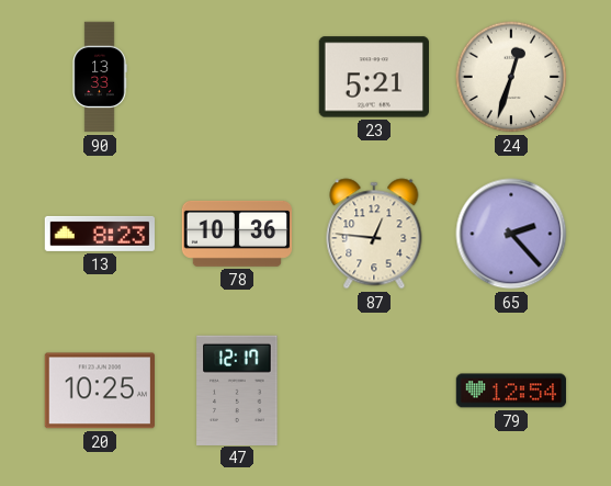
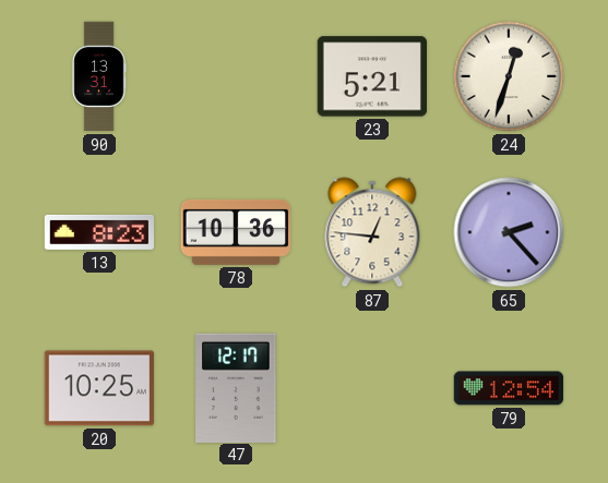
90: 13:33 -> 13:31
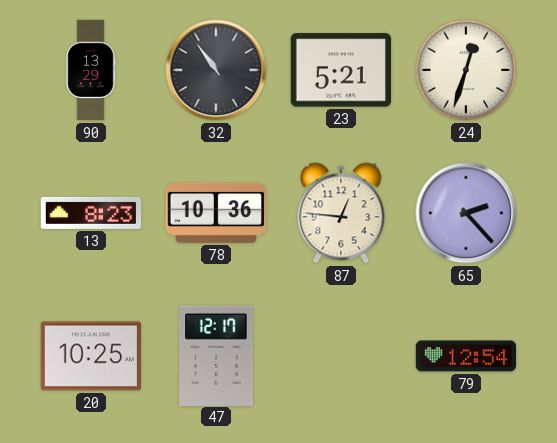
90: 13:31 -> 13:29
32: none -> 10:54
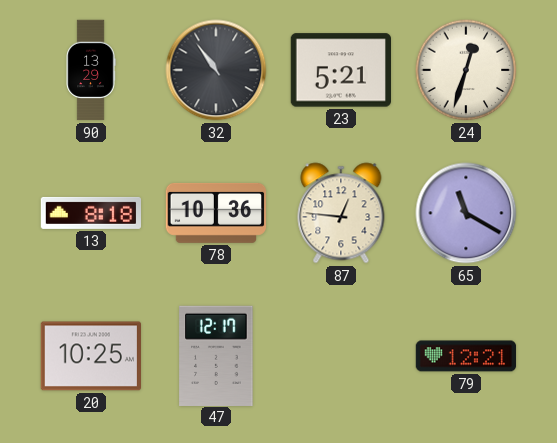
13: 8:23 -> 8:18
65: 2:23 -> 11:20
79: 12:54 -> 12:21
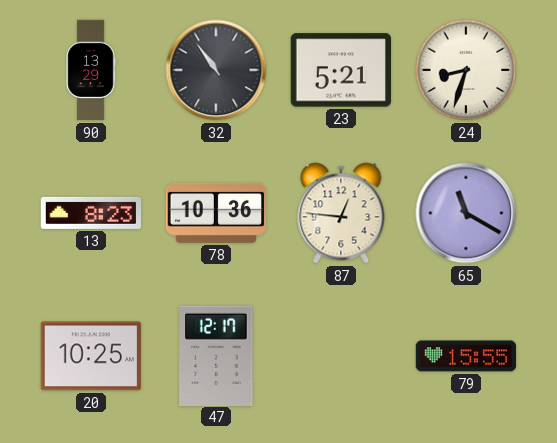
24: 12:33 -> 8:33
13: 8:18 -> 8:23
79: 12:21 -> 15:55
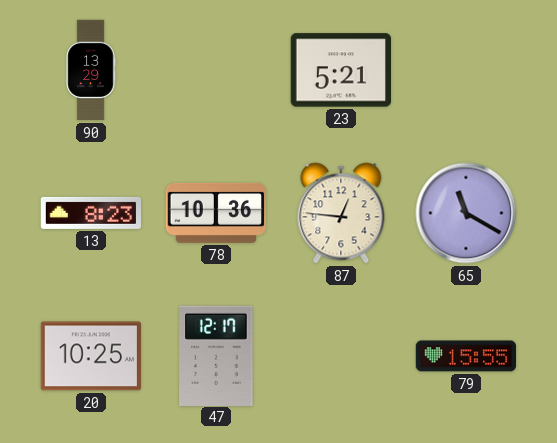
32: 10:54 -> none
24: 8:33 -> none
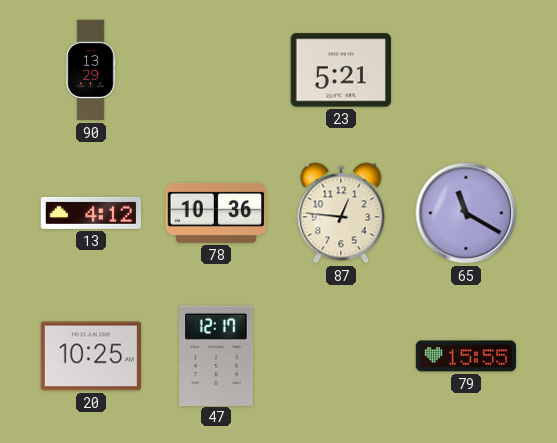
13: 8:23 -> 4:12
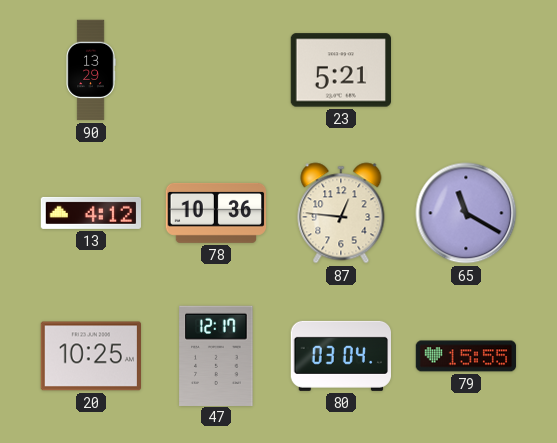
80: none -> 03:04
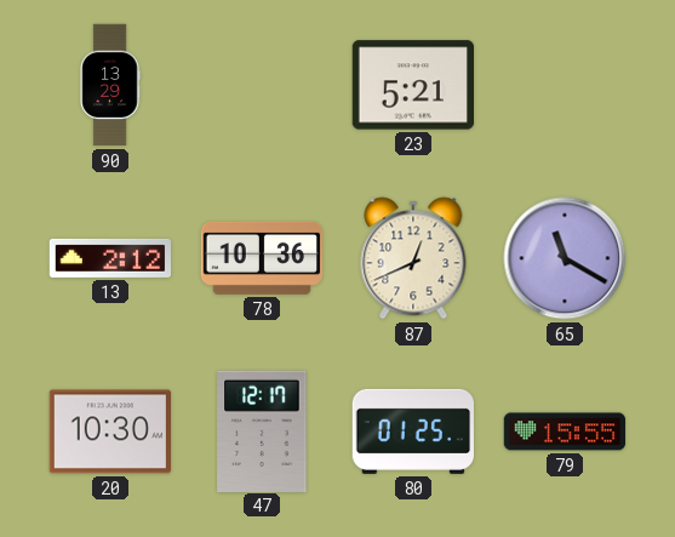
13: 4:12 -> 2:12
87: 12:46 -> 12:41
20: 10:25 -> 10:30
80: 03:04 -> 01:25
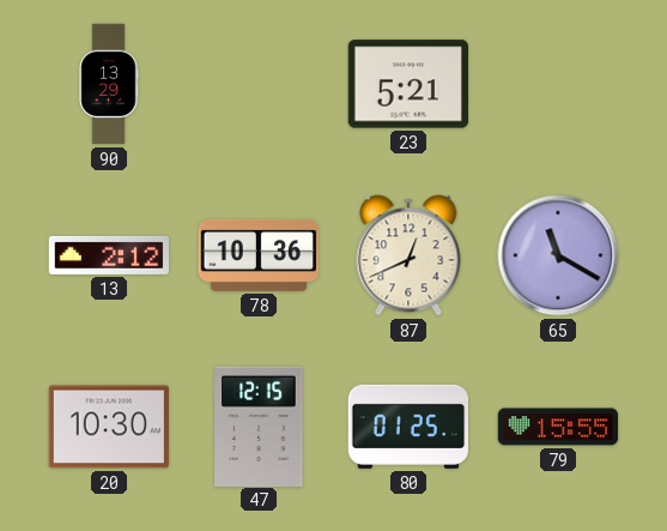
47: 12:17 -> 12:15
